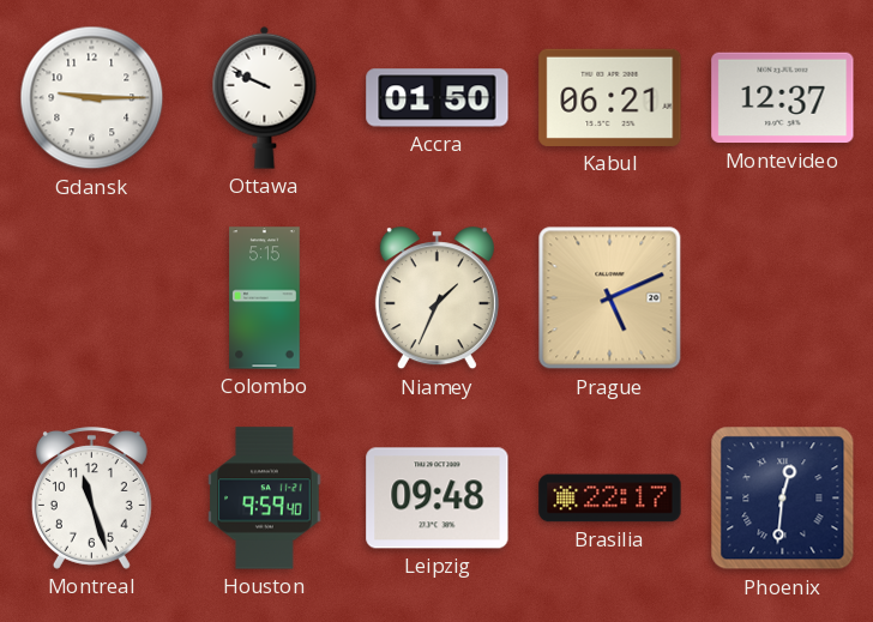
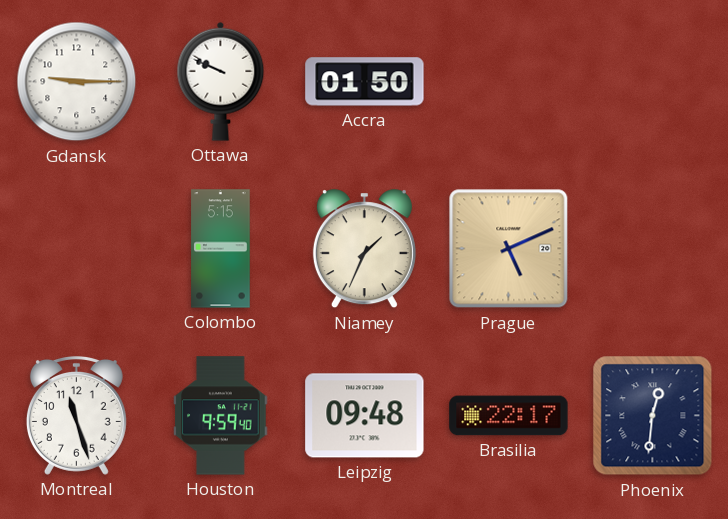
Kabul: 06:21 -> none
Montevideo: 12:37 -> none
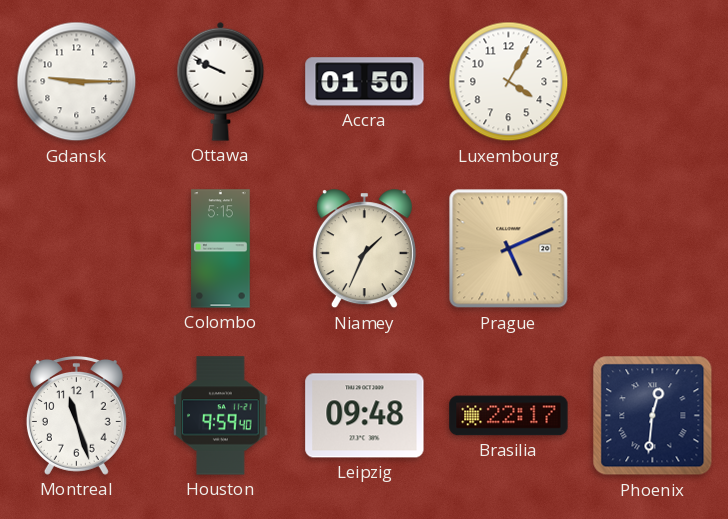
Luxembourg: none -> 4:05
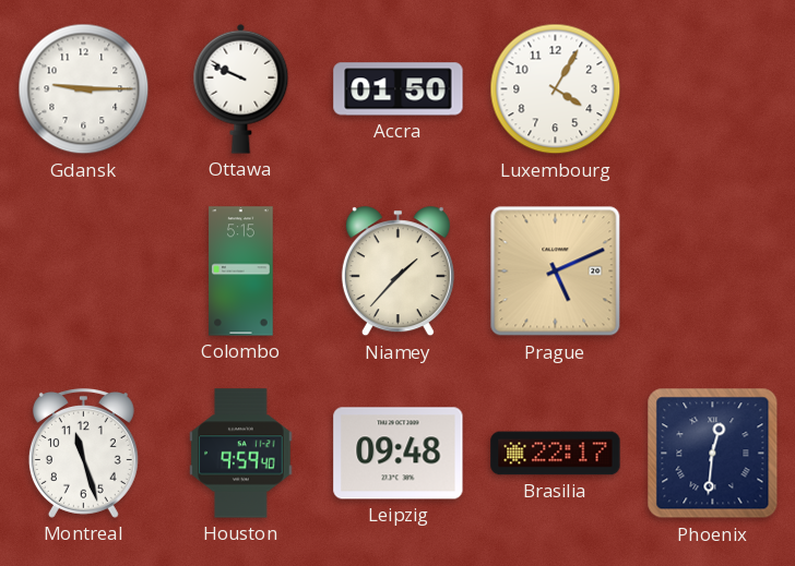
Niamey: 1:34 -> 1:37
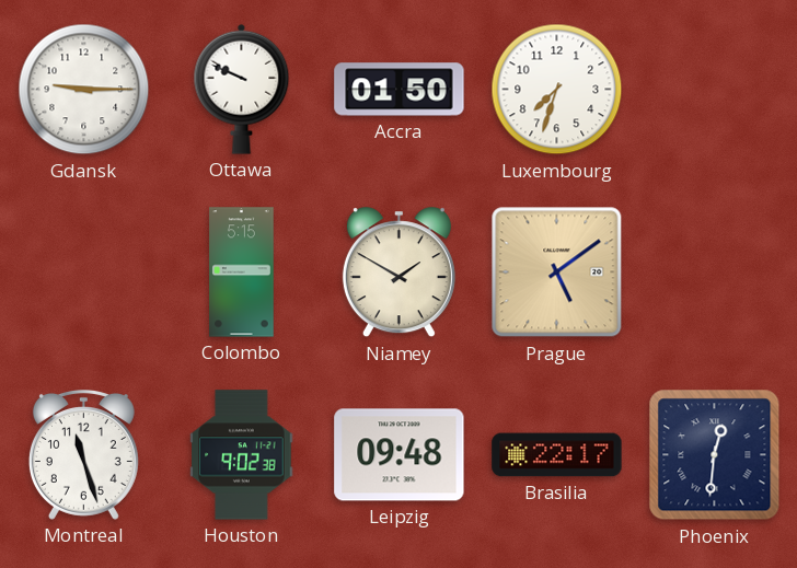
Luxembourg: 4:05 -> 7:33
Niamey: 1:37 -> 1:50
Prague: 5:11 -> 5:09
Houston: 9:59 -> 9:02
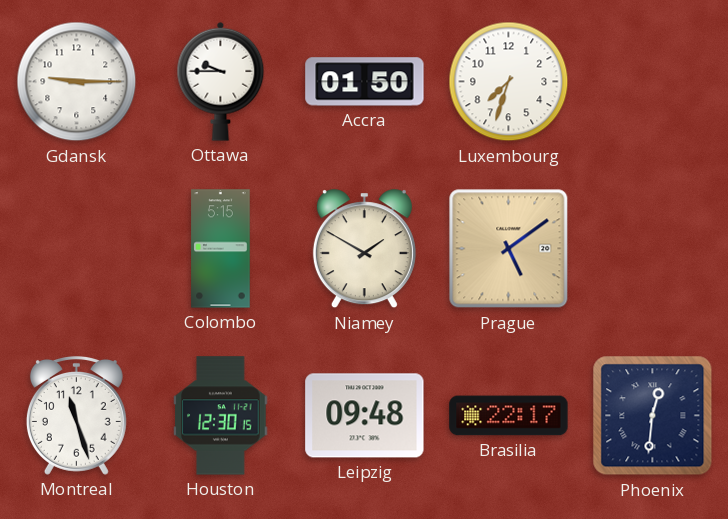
Ottawa: 9:49 -> 9:45
Houston: 9:02 -> 12:30
